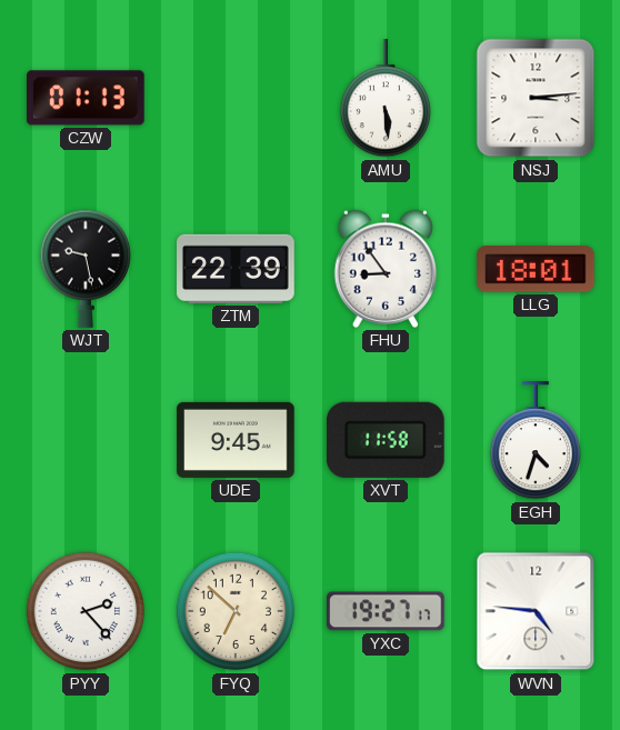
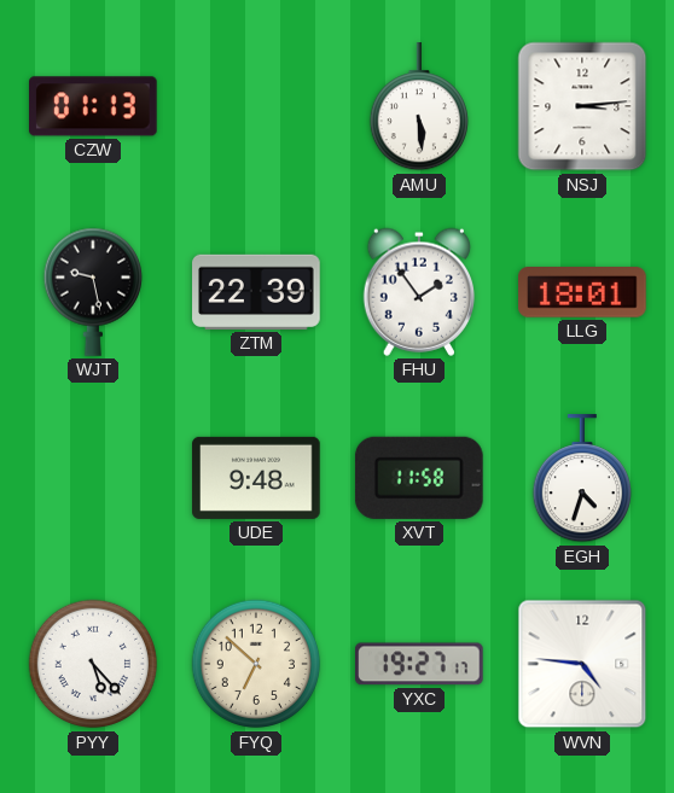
FHU: 8:54 -> 1:54
UDE: 9:45 -> 9:48
PYY: 2:23 -> 5:23
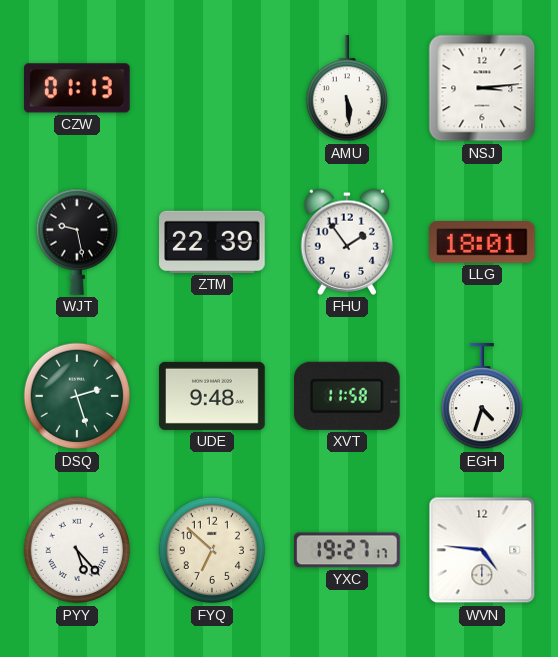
DSQ: none -> 2:27
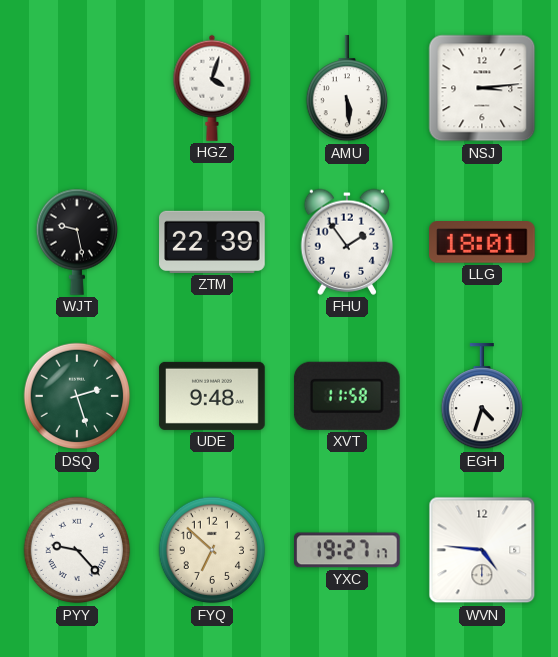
CZW: 01:13 -> none
HGZ: none -> 4:03
PYY: 5:23 -> 9:23
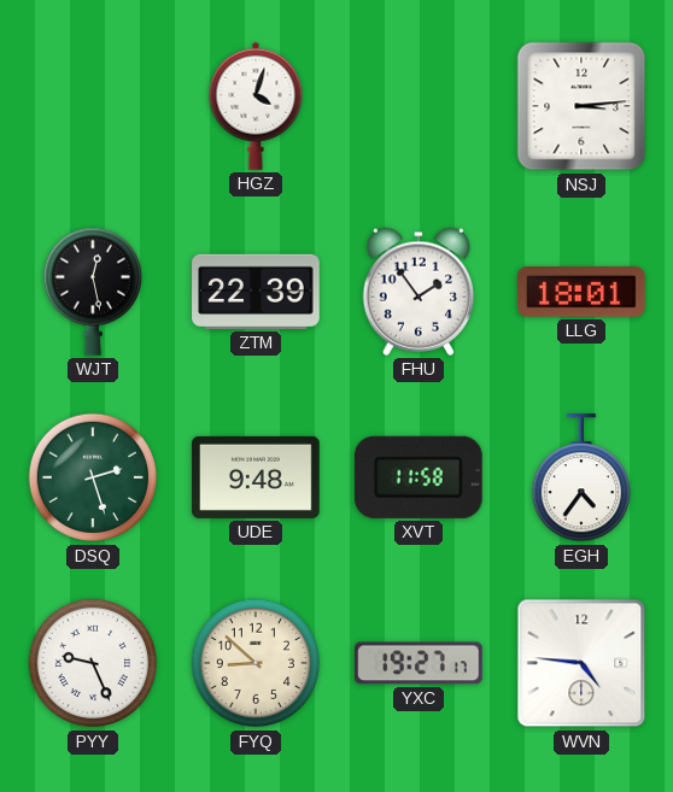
AMU: 5:29 -> none
WJT: 9:28 -> 12:28
EGH: 4:33 -> 4:36
PYY: 9:23 -> 9:26
FYQ: 6:52 -> 8:52
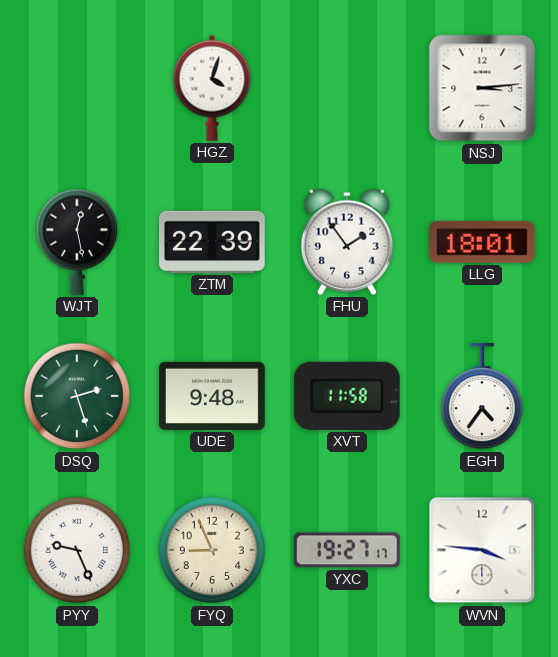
FYQ: 8:52 -> 8:56
WVN: 4:46 -> 3:46
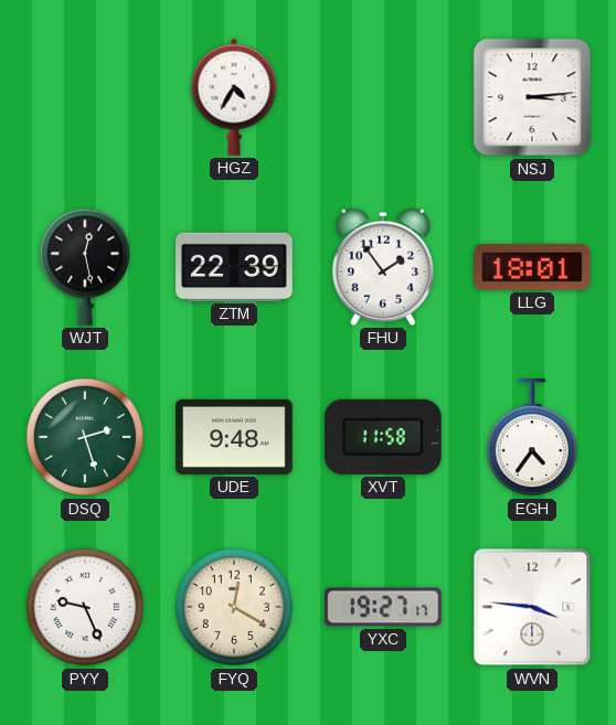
HGZ: 4:03 -> 4:35
FYQ: 8:56 -> 12:20
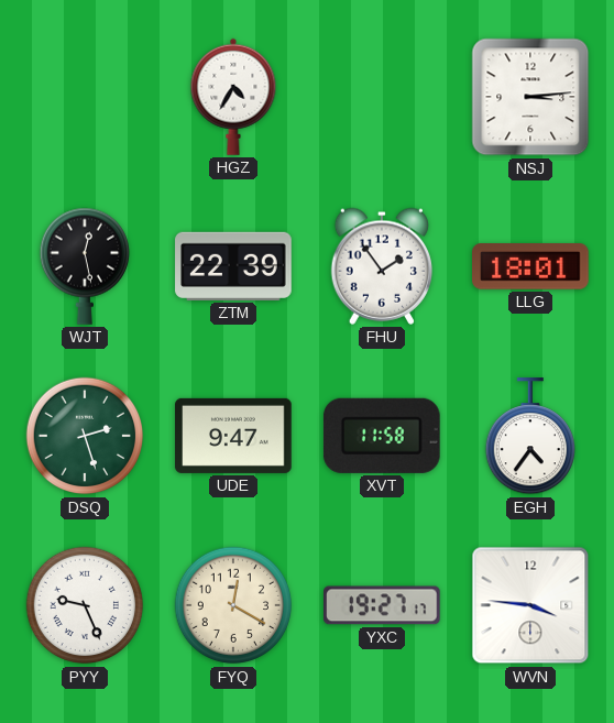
UDE: 9:48 -> 9:47
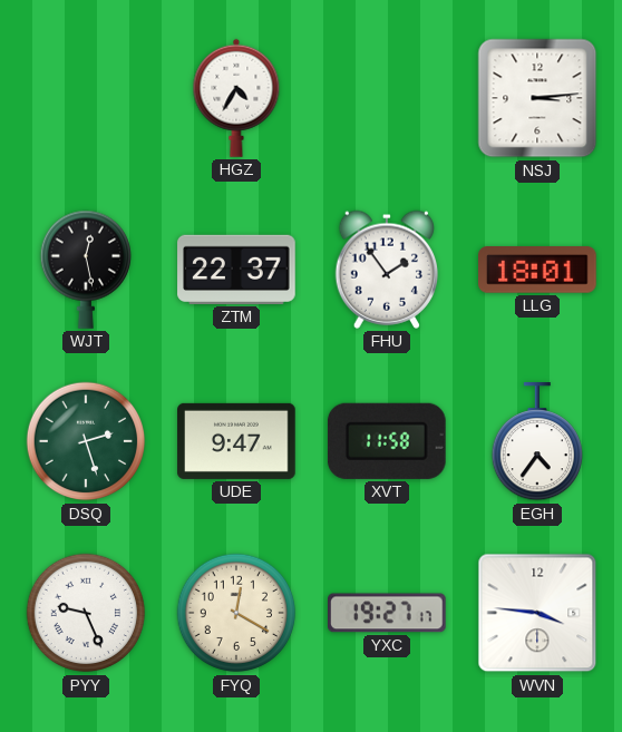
ZTM: 22:39 -> 22:37
